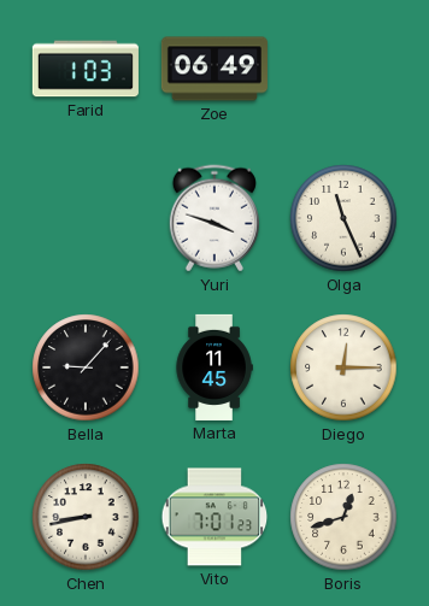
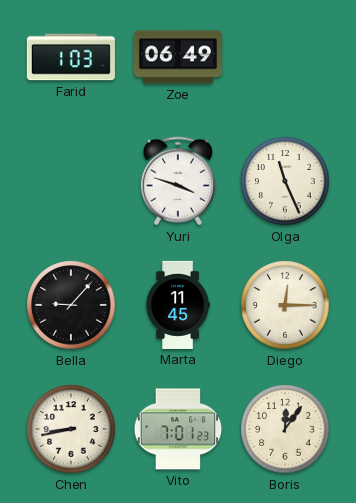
Boris: 12:42 -> 12:06
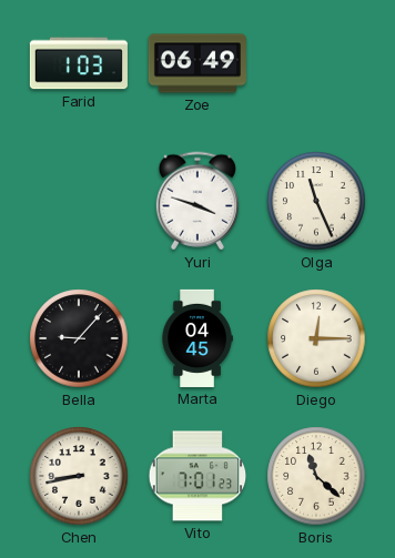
Marta: 11:45 -> 04:45
Boris: 12:06 -> 11:22
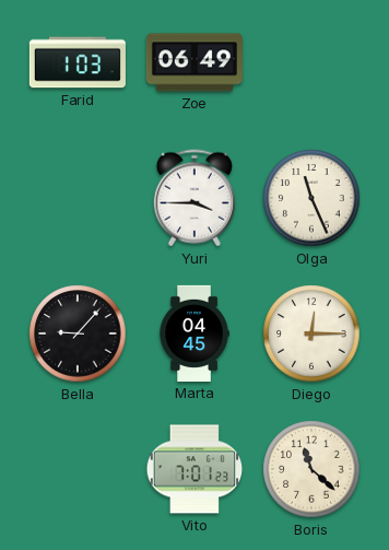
Yuri: 3:48 -> 3:45
Chen: 8:43 -> none
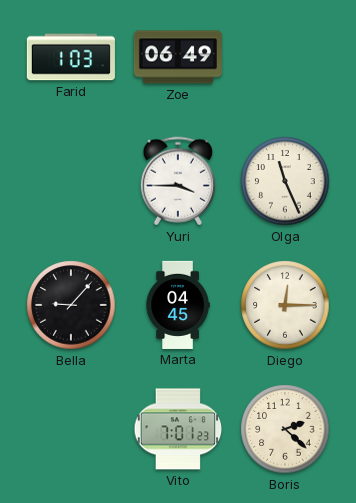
Boris: 11:22 -> 2:22
